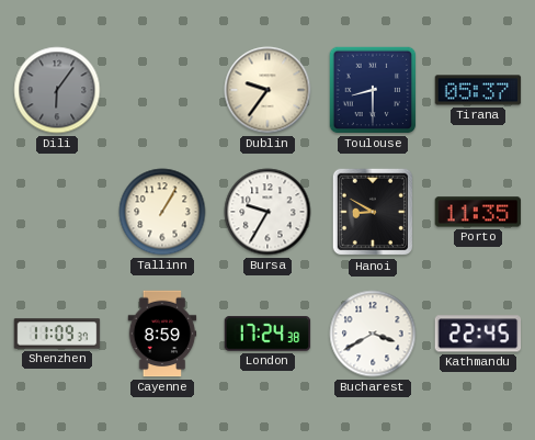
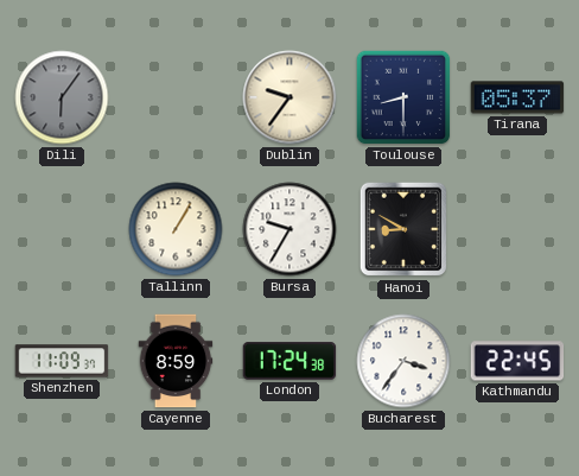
Porto: 11:35 -> none
Bucharest: 3:40 -> 3:36
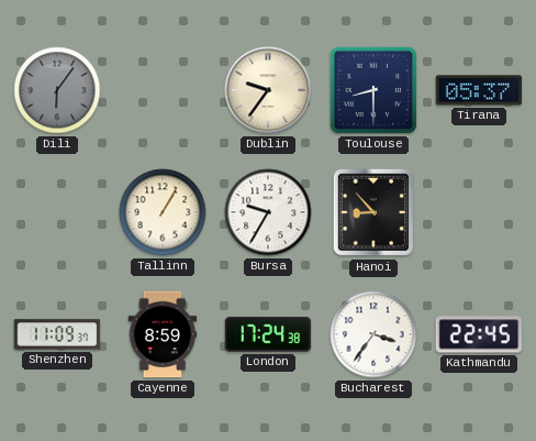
Hanoi: 8:50 -> 8:53
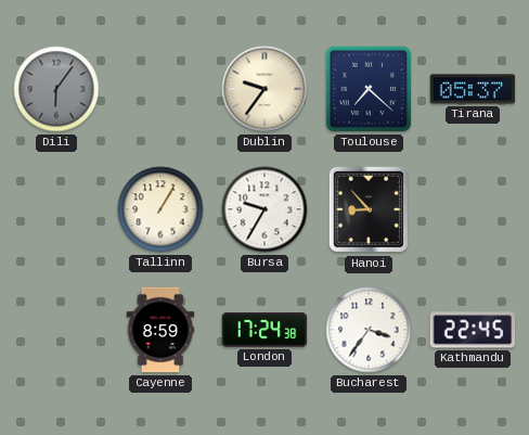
Toulouse: 8:30 -> 7:22
Shenzhen: 11:09 -> none
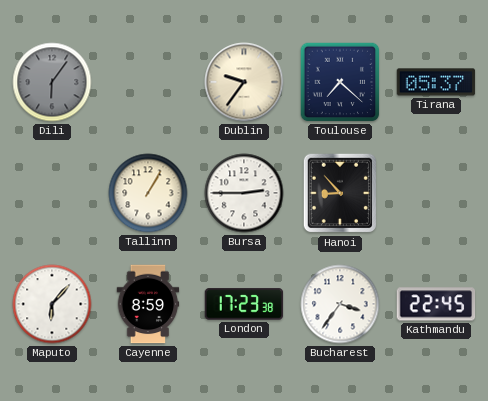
Bursa: 9:35 -> 2:45
Maputo: none -> 6:07
London: 17:24 -> 17:23
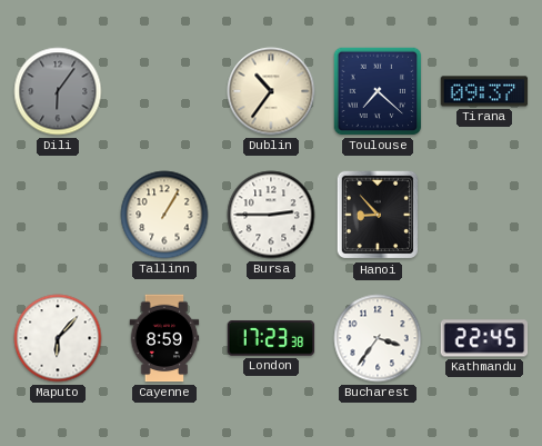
Dublin: 9:36 -> 10:36
Tirana: 05:37 -> 09:37
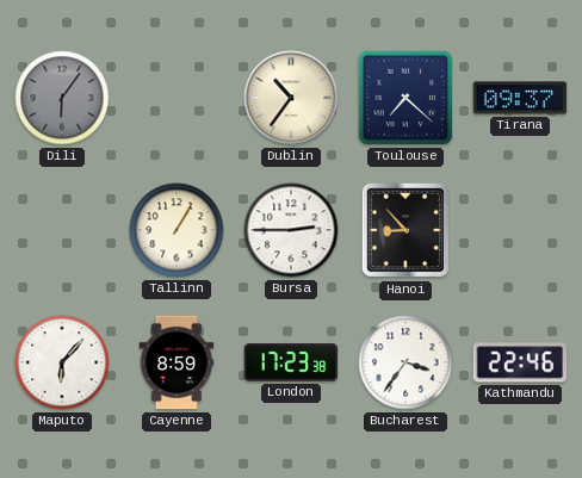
Kathmandu: 22:45 -> 22:46
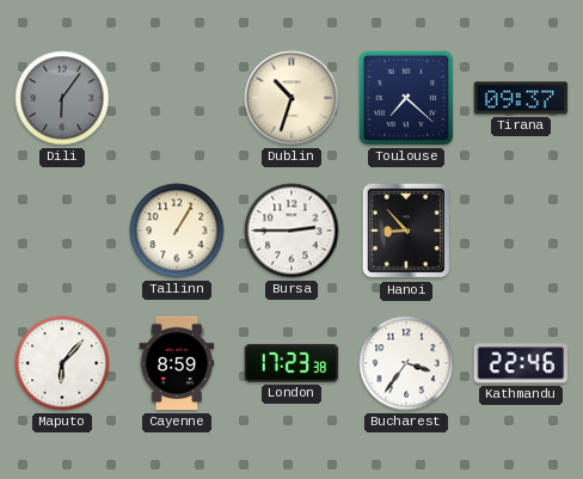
Dublin: 10:36 -> 10:33
